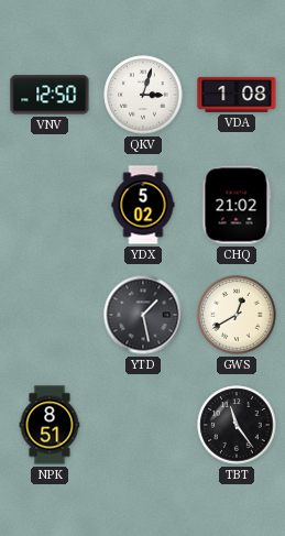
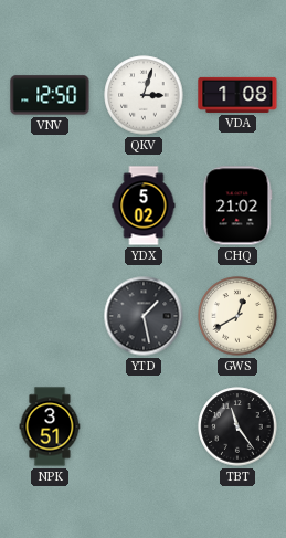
NPK: 8:51 -> 3:51
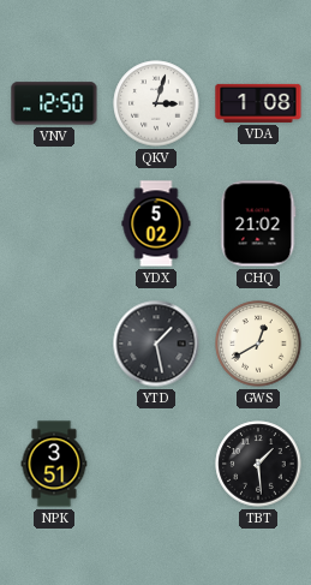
TBT: 11:24 -> 1:29
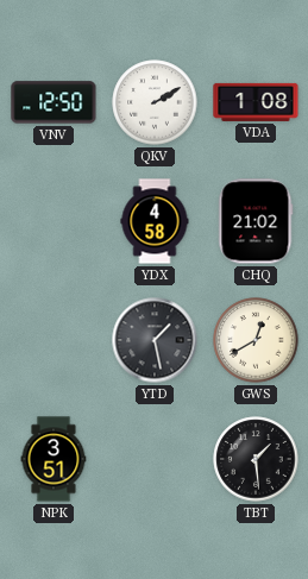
QKV: 3:03 -> 2:10
YDX: 5:02 -> 4:58
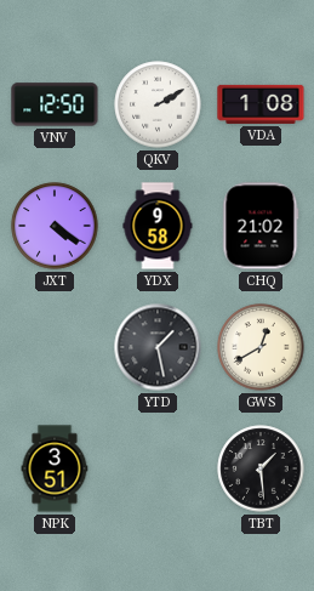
JXT: none -> 4:21
YDX: 4:58 -> 9:58
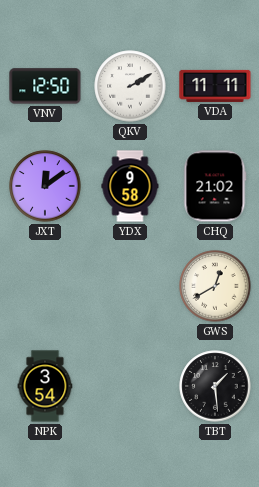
VDA: 1:08 -> 11:11
JXT: 4:21 -> 12:09
YTD: 1:28 -> none
NPK: 3:51 -> 3:54
